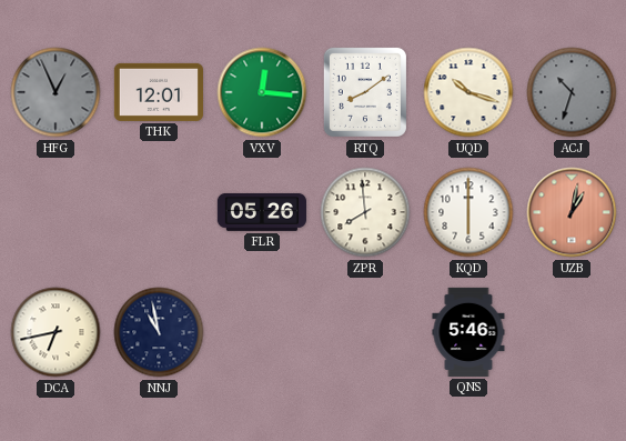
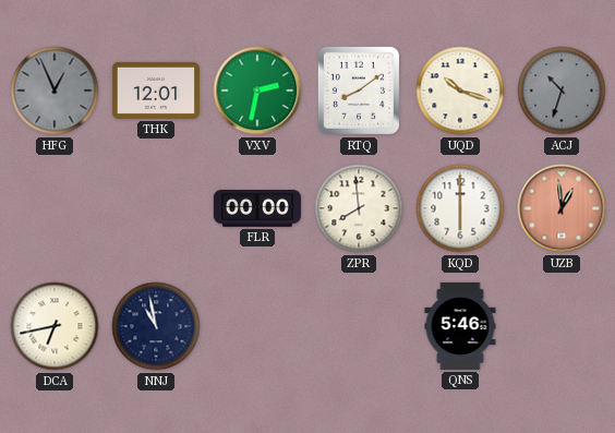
VXV: 12:16 -> 2:32
FLR: 05:26 -> 00:00
UZB: 1:02 -> 12:59
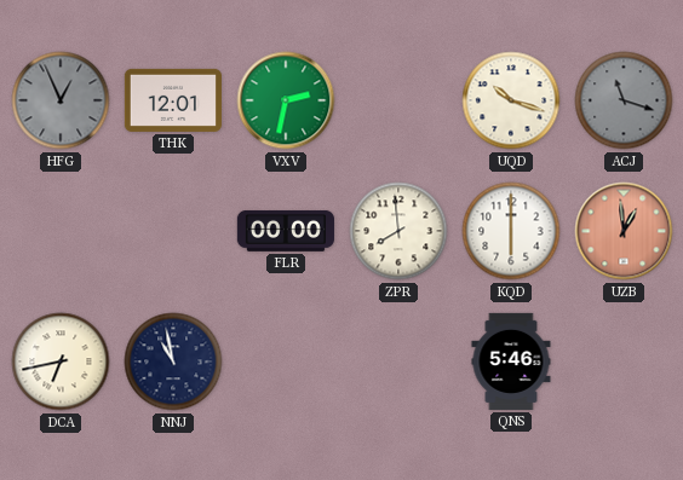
RTQ: 8:09 -> none
ACJ: 10:33 -> 11:18
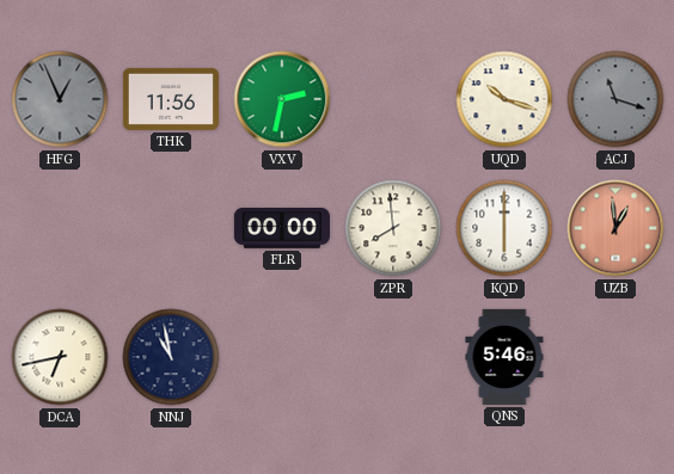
THK: 12:01 -> 11:56
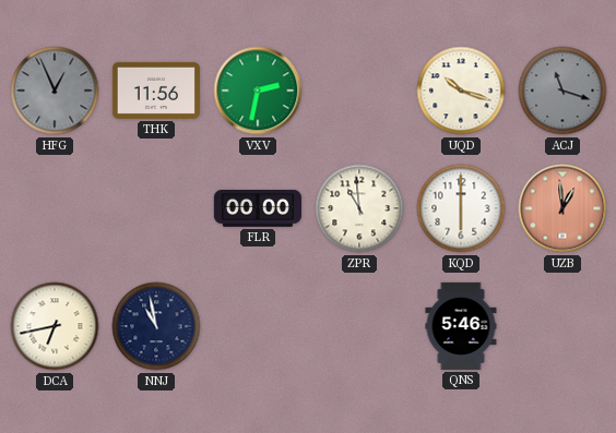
ZPR: 7:59 -> 10:59
